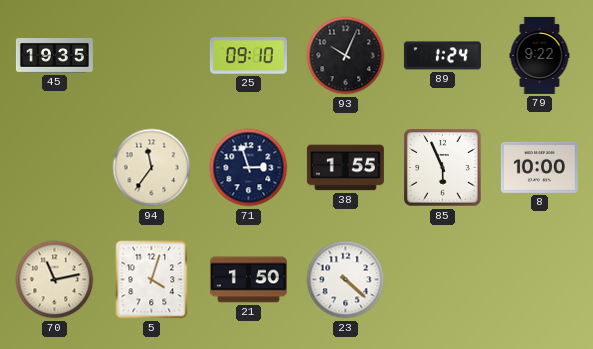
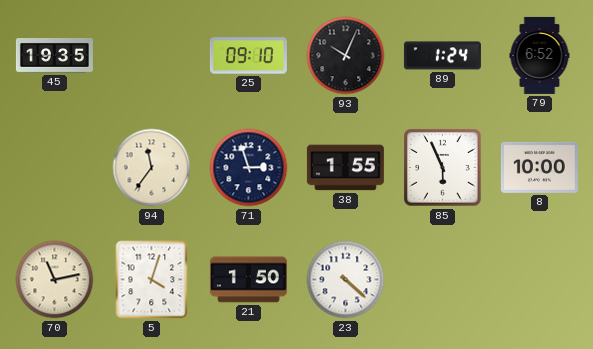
79: 9:22 -> 6:52
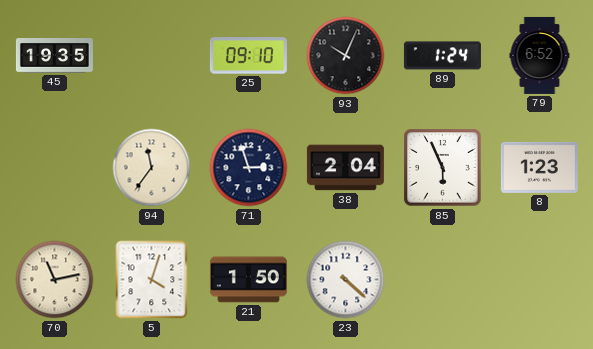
38: 1:55 -> 2:04
8: 10:00 -> 1:23
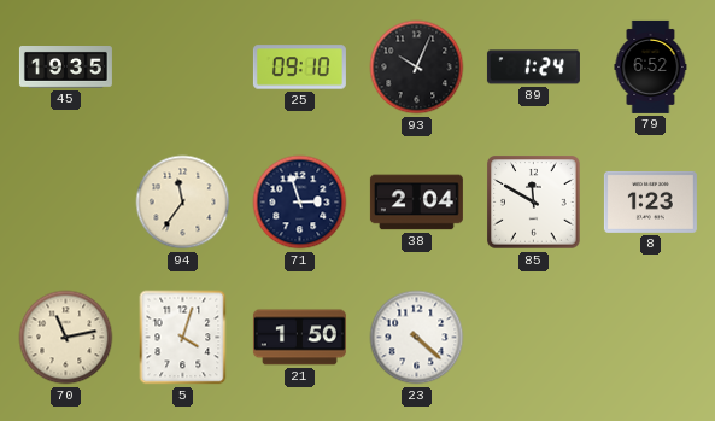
85: 5:56 -> 11:50
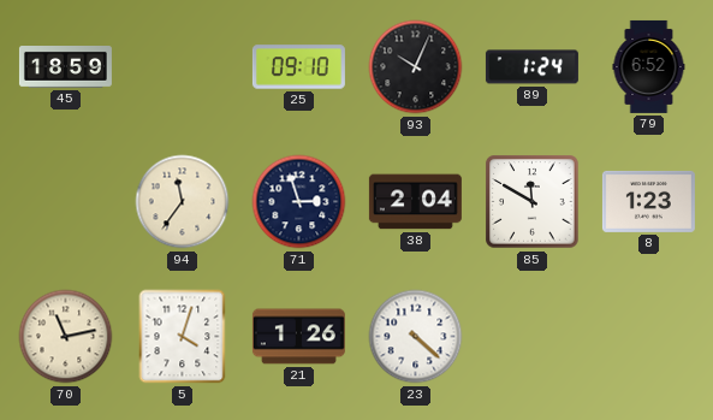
45: 19:35 -> 18:59
21: 1:50 -> 1:26
